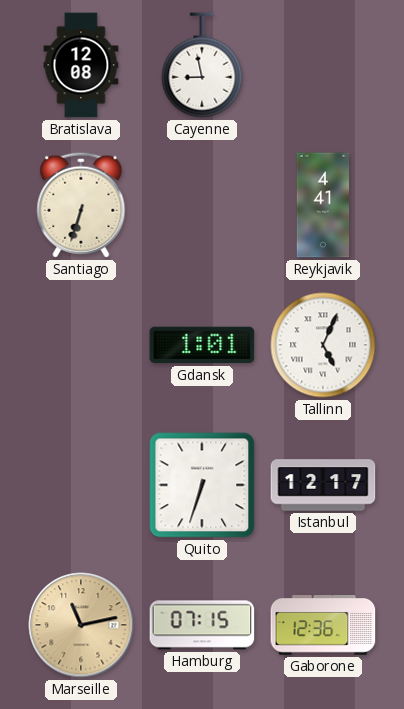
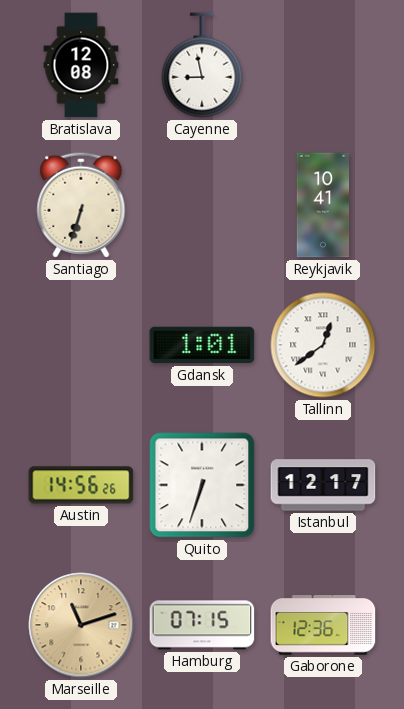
Reykjavik: 4:41 -> 10:41
Tallinn: 5:04 -> 12:39
Austin: none -> 14:56
Marseille: 11:13 -> 11:12
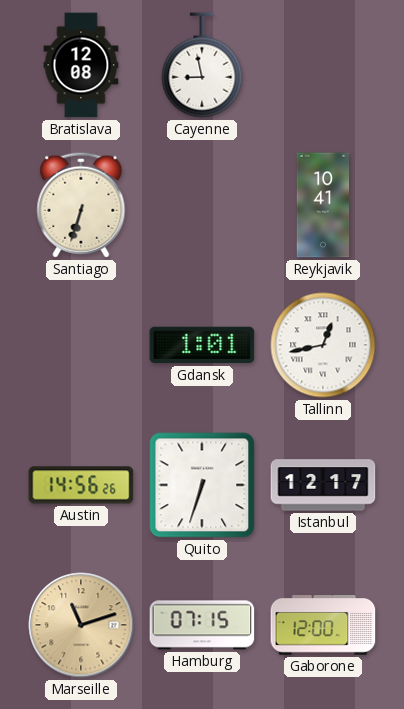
Tallinn: 12:39 -> 12:43
Gaborone: 12:36 -> 12:00
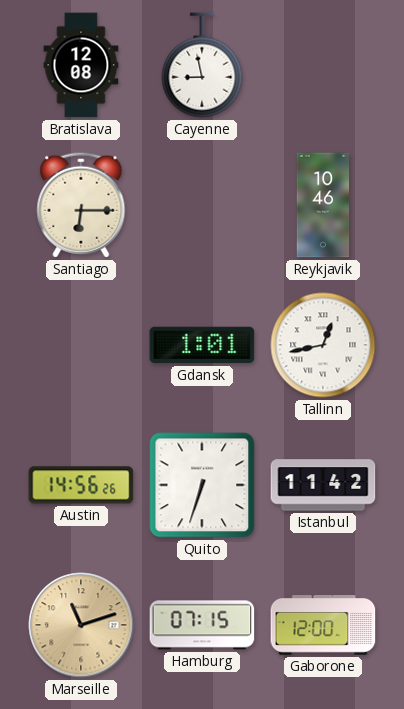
Santiago: 6:33 -> 6:15
Reykjavik: 10:41 -> 10:46
Istanbul: 12:17 -> 11:42
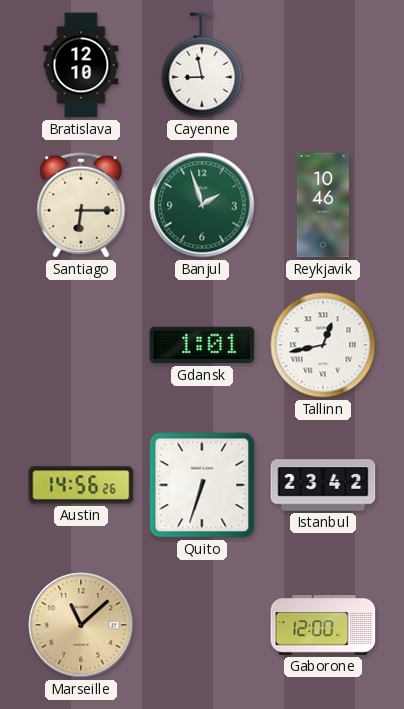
Bratislava: 12:08 -> 12:10
Banjul: none -> 1:57
Istanbul: 11:42 -> 23:42
Marseille: 11:12 -> 11:08
Hamburg: 07:15 -> none
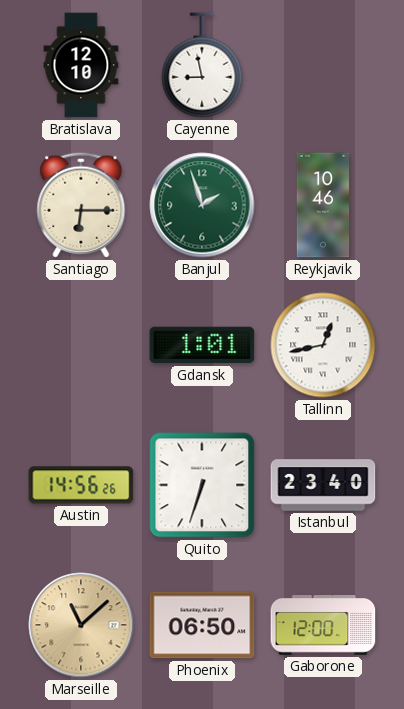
Istanbul: 23:42 -> 23:40
Phoenix: none -> 06:50
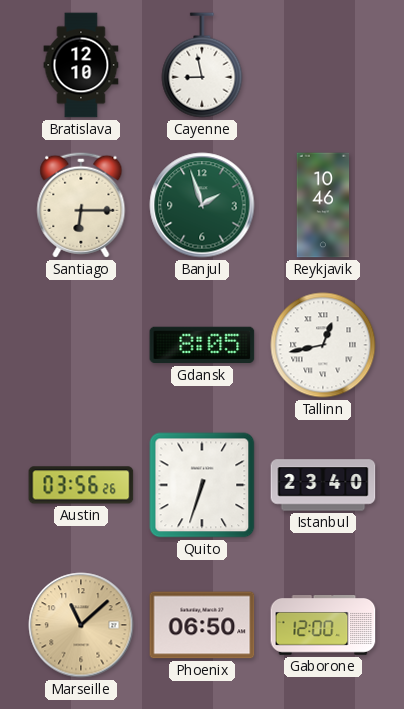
Gdansk: 1:01 -> 8:05
Austin: 14:56 -> 03:56
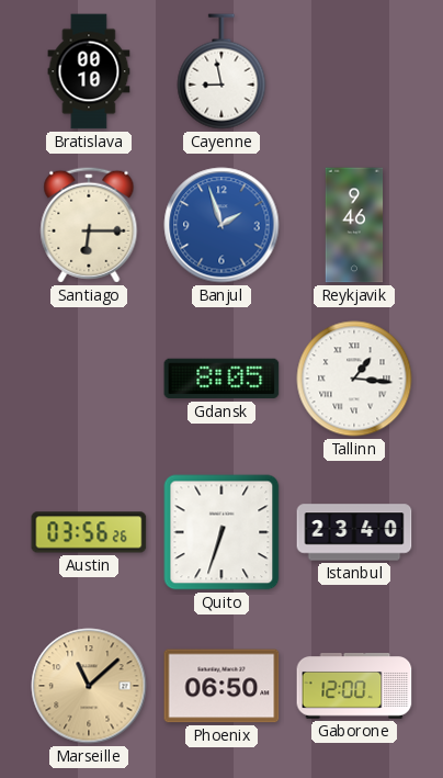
Bratislava: 12:10 -> 00:10
Banjul dial: green -> blue
Reykjavik: 10:46 -> 9:46
Tallinn: 12:43 -> 1:16
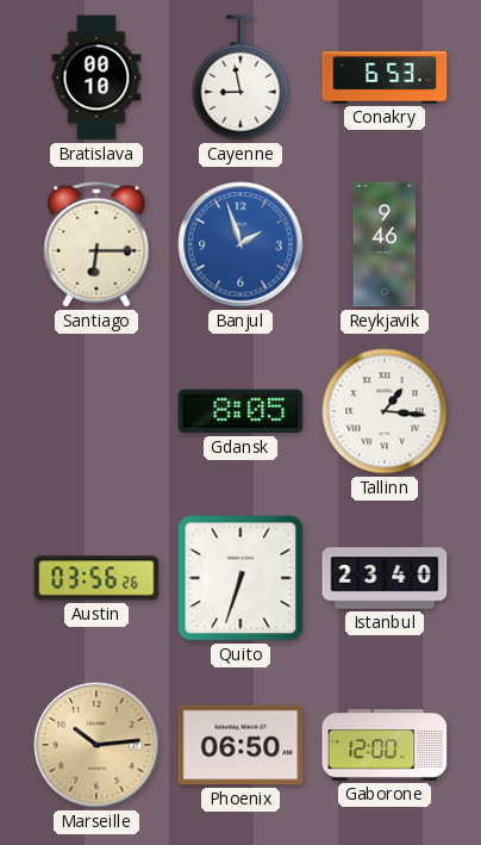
Conakry: none -> 6:53
Marseille: 11:08 -> 10:14
